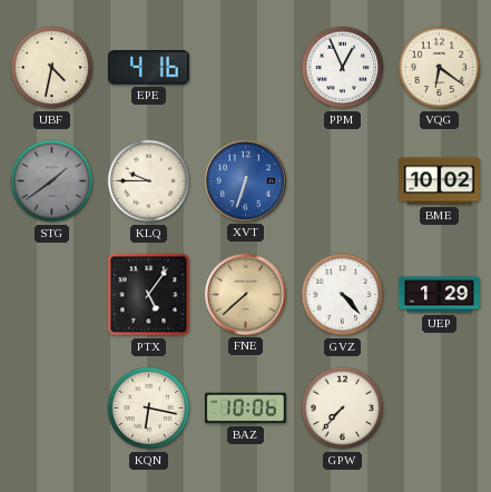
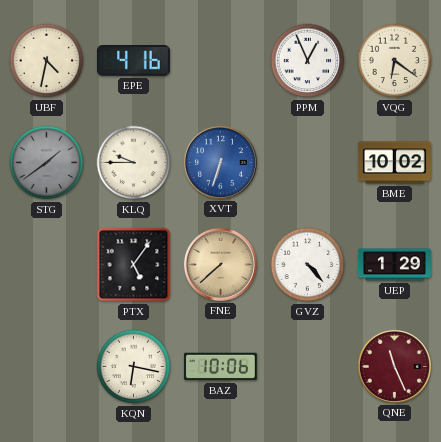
GPW: 7:37 -> none
QNE: none -> 11:26
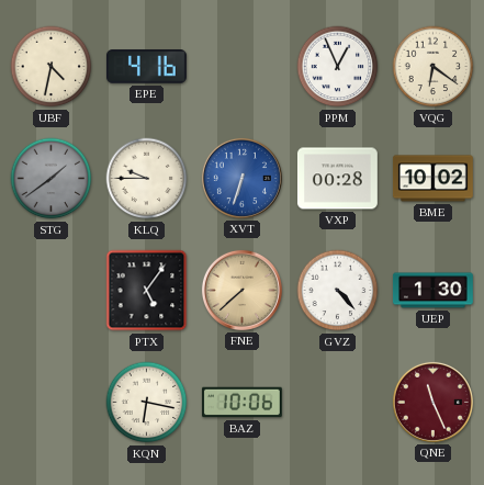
VXP: none -> 00:28
UEP: 1:29 -> 1:30
